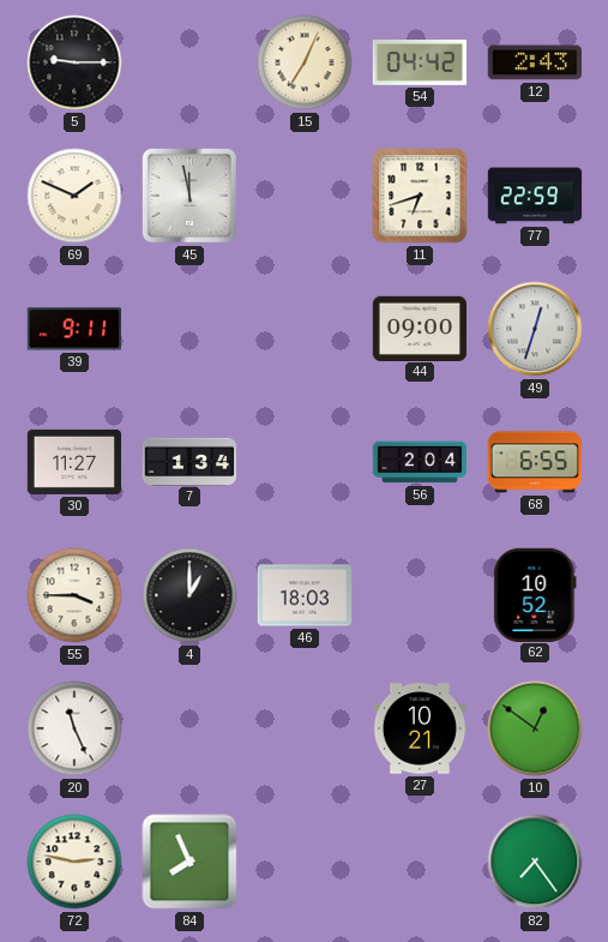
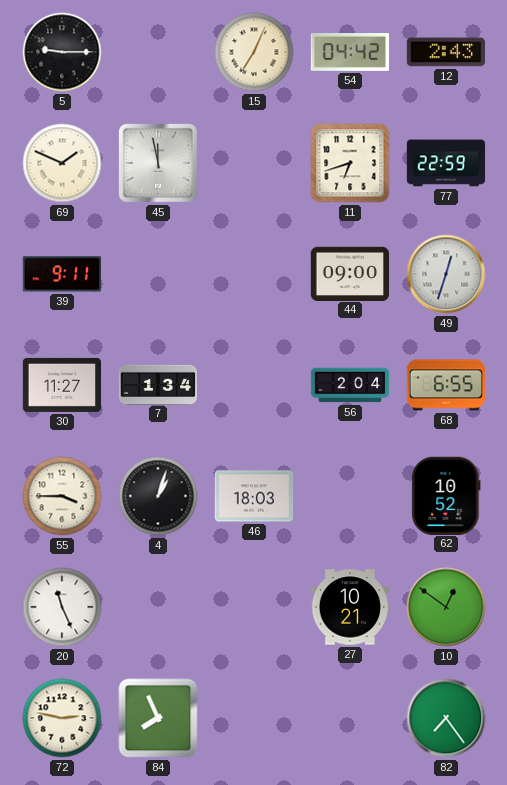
4: 1:00 -> 1:03
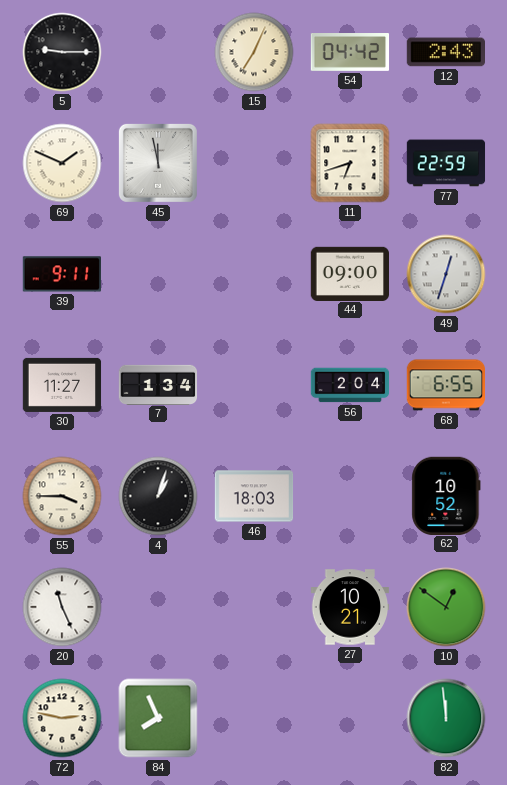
82: 7:24 -> 11:59
